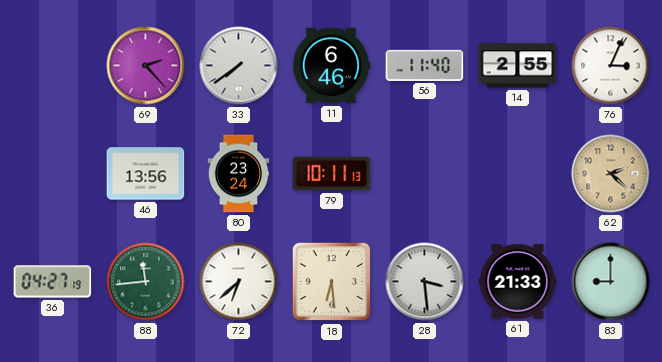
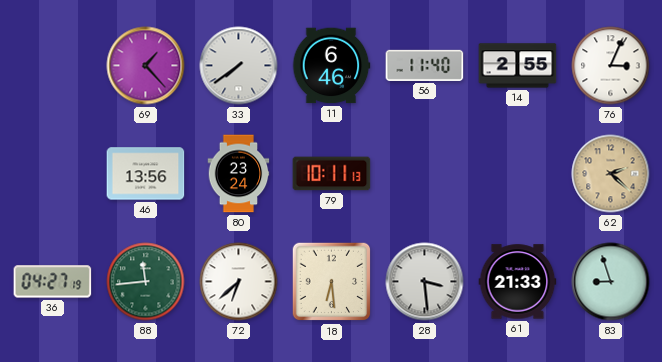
69: 2:23 -> 1:23
83: 9:00 -> 8:57
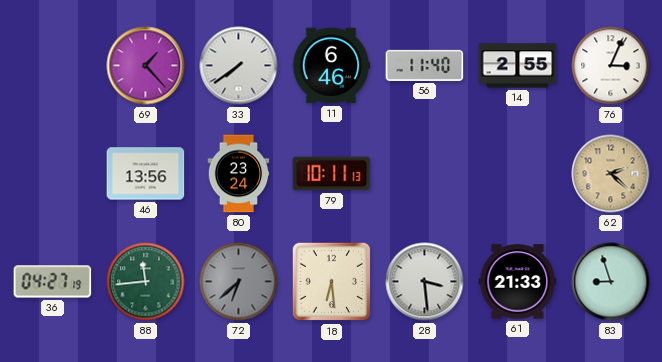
72 dial: white -> grey
